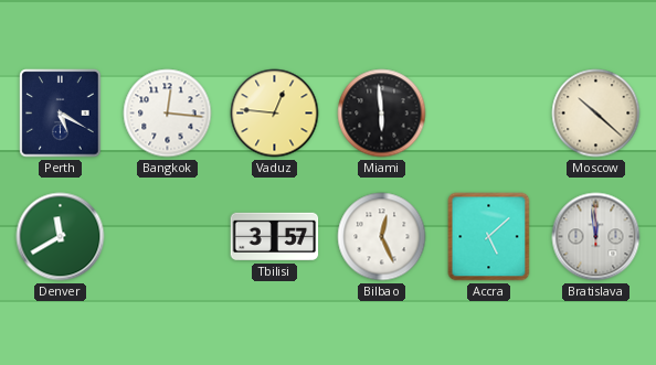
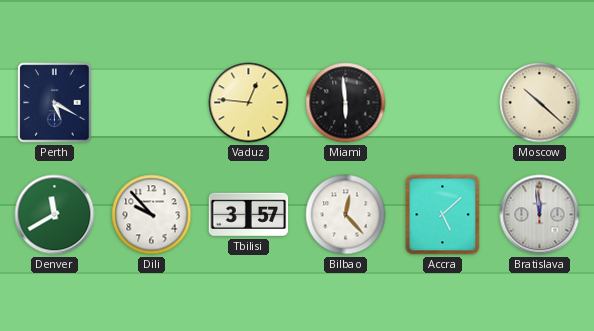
Bangkok: 12:16 -> none
Dili: none -> 9:53
Bilbao: 12:26 -> 12:23
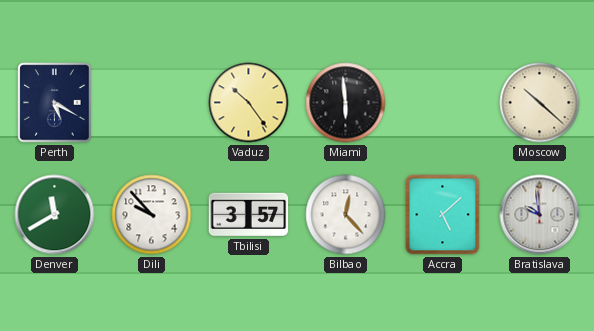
Vaduz: 12:46 -> 10:24
Bratislava: 11:59 -> 9:59
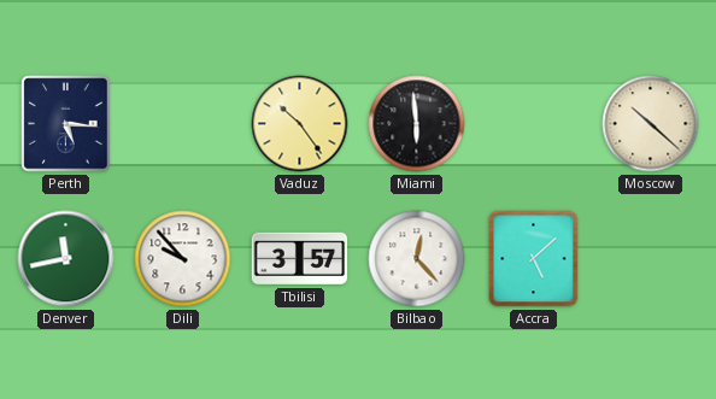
Perth: 5:20 -> 5:16
Denver: 11:40 -> 11:43
Bratislava: 9:59 -> none
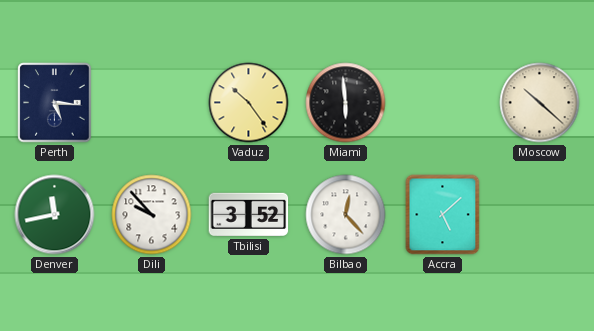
Tbilisi: 3:57 -> 3:52
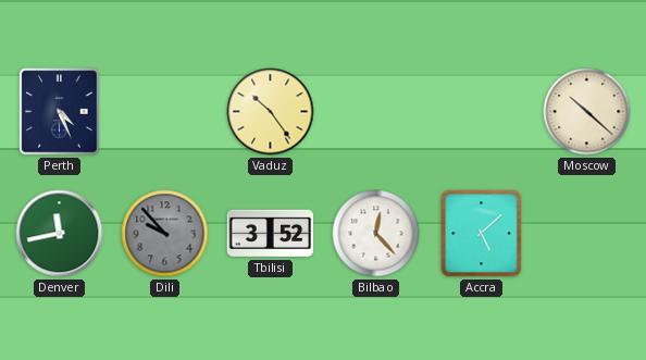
Perth: 5:16 -> 4:26
Miami: 5:59 -> none
Dili dial: white -> grey
